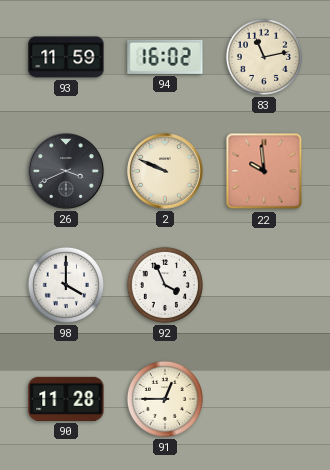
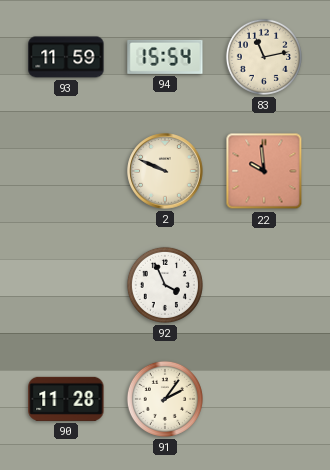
94: 16:02 -> 15:54
26: 3:41 -> none
98: 4:00 -> none
91: 12:45 -> 2:06
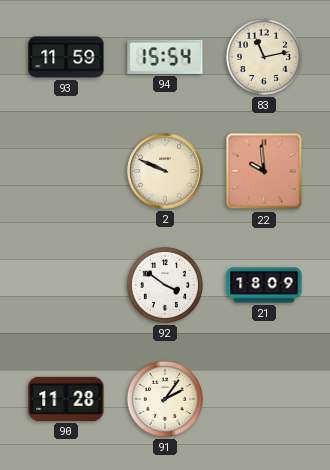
92: 3:56 -> 3:51
21: none -> 18:09
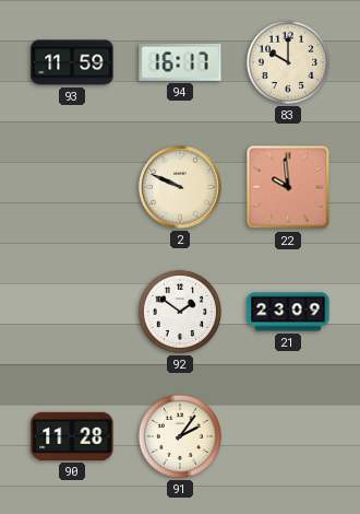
94: 15:54 -> 16:17
83: 11:13 -> 10:00
92: 3:51 -> 1:51
21: 18:09 -> 23:09
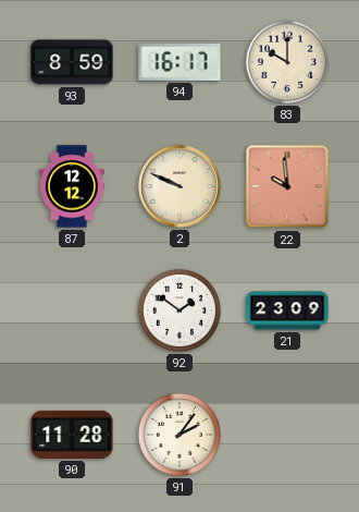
93: 11:59 -> 8:59
87: none -> 12:12
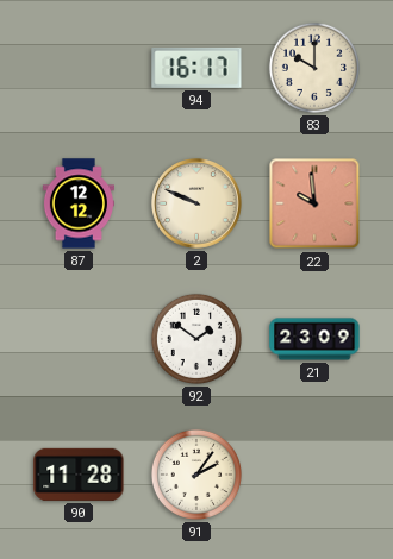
93: 8:59 -> none
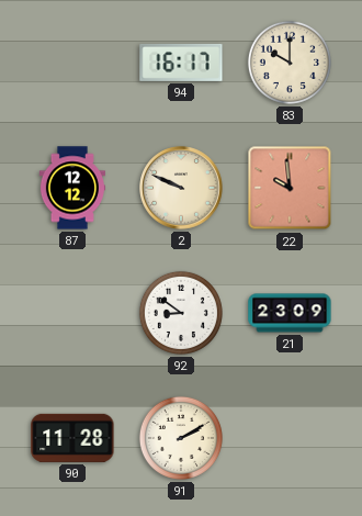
92: 1:51 -> 8:51
91: 2:06 -> 2:10
